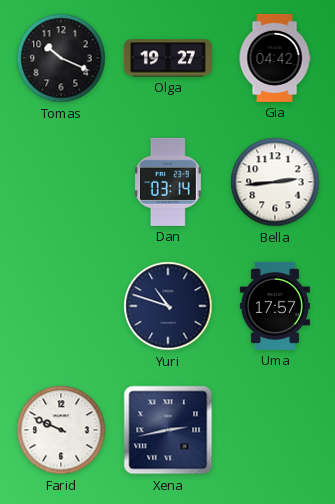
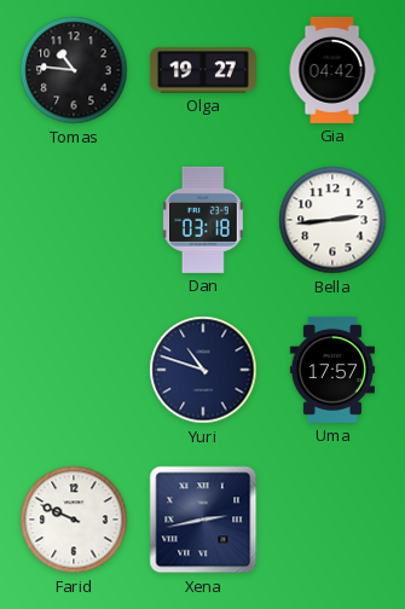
Tomas: 10:19 -> 10:46
Dan: 03:14 -> 03:18
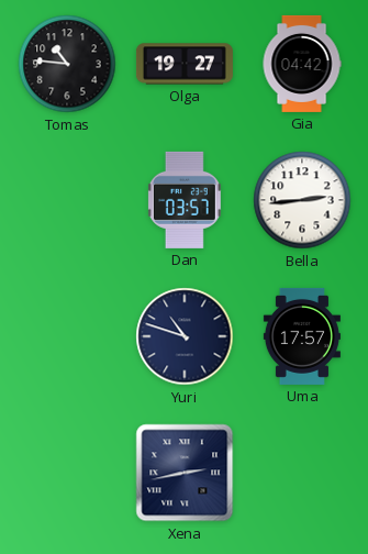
Dan: 03:18 -> 03:57
Farid: 9:49 -> none
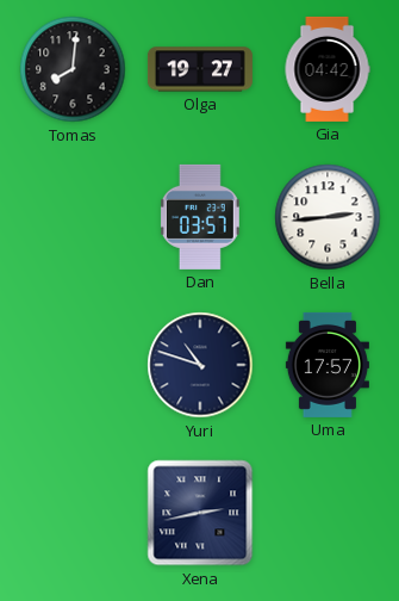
Tomas: 10:46 -> 8:01
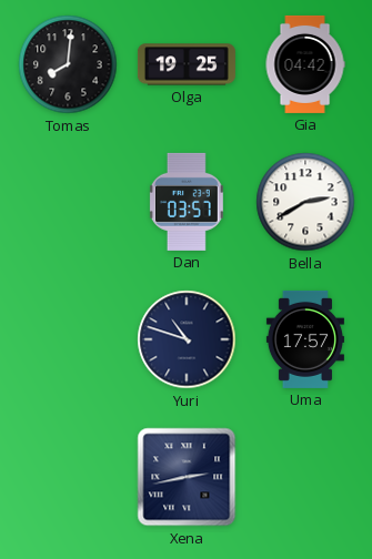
Olga: 19:27 -> 19:25
Bella: 2:44 -> 2:40
